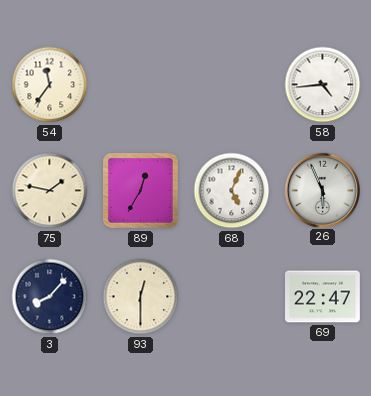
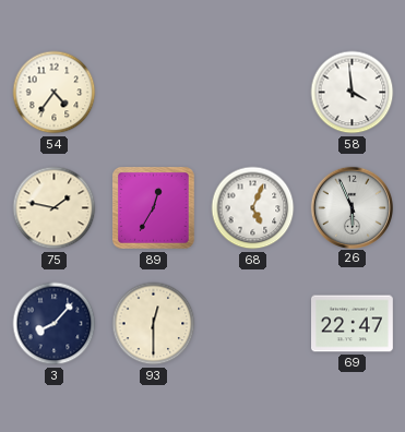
54: 11:36 -> 4:36
58: 4:44 -> 3:59
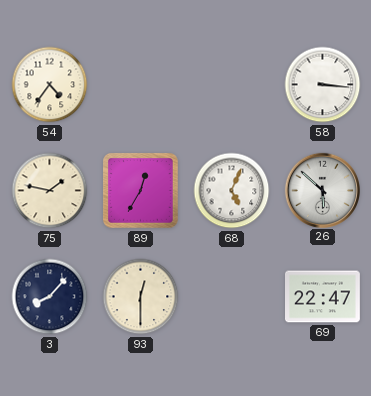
58: 3:59 -> 3:16
26: 5:56 -> 5:52
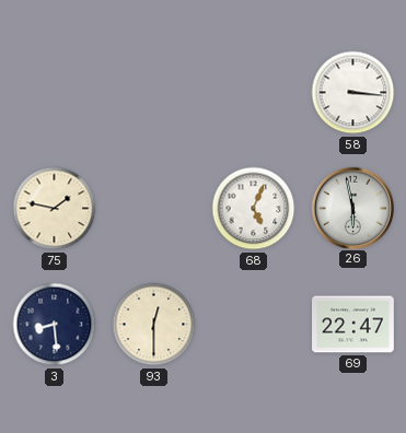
54: 4:36 -> none
89: 12:35 -> none
26: 5:52 -> 5:58
3: 8:07 -> 8:29
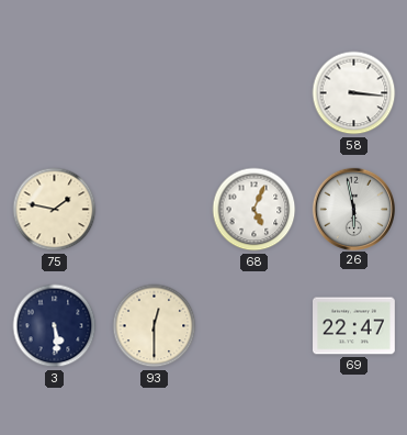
3: 8:29 -> 5:29
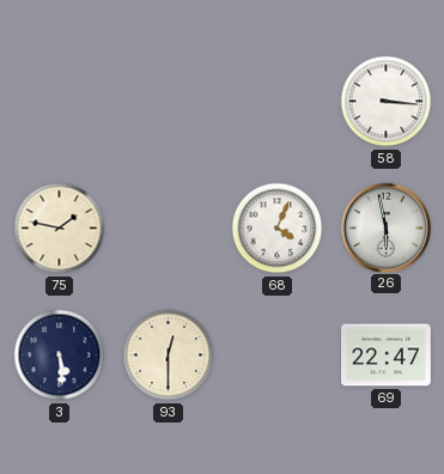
68: 5:04 -> 4:04
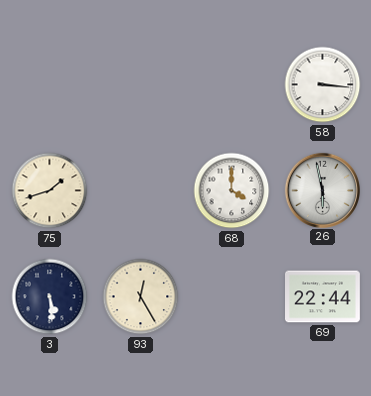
75: 1:47 -> 1:42
68: 4:04 -> 4:00
93: 12:30 -> 12:25
69: 22:47 -> 22:44
